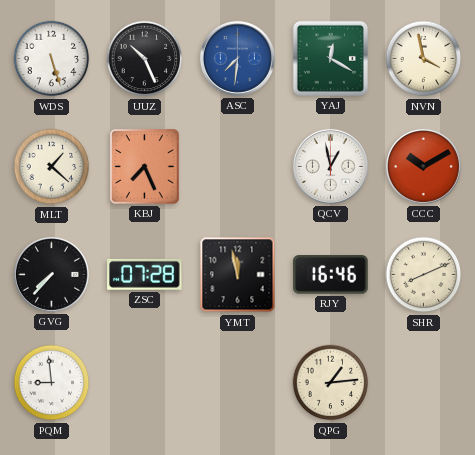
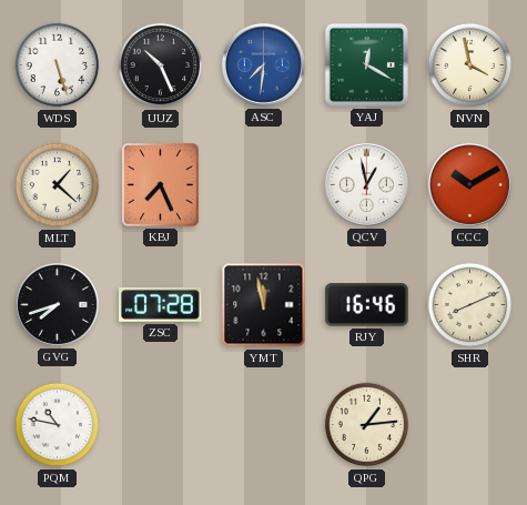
GVG: 7:37 -> 7:42
PQM: 8:59 -> 10:47
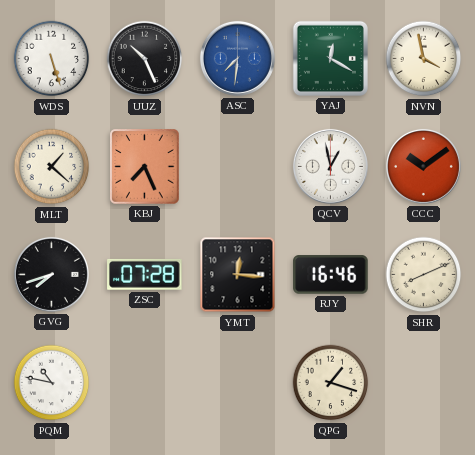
CCC: 10:10 -> 10:09
YMT: 11:58 -> 12:16
QPG: 1:14 -> 1:18
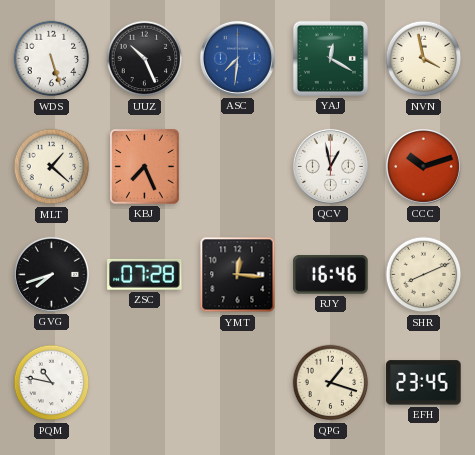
CCC: 10:09 -> 10:12
EFH: none -> 23:45
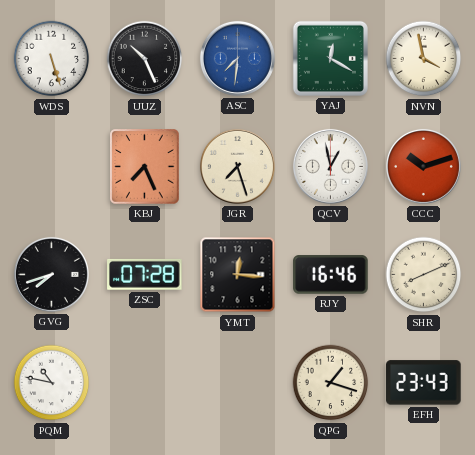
MLT: 1:22 -> none
JGR: none -> 7:27
EFH: 23:45 -> 23:43
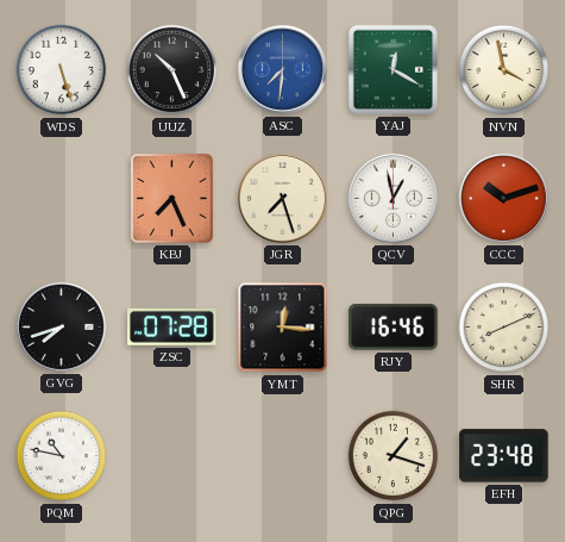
EFH: 23:43 -> 23:48
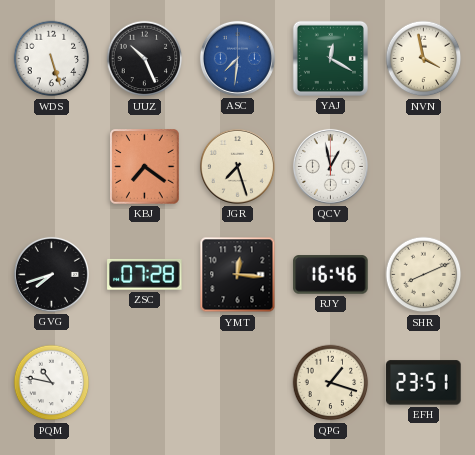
KBJ: 7:26 -> 7:21
CCC: 10:12 -> none
EFH: 23:48 -> 23:51
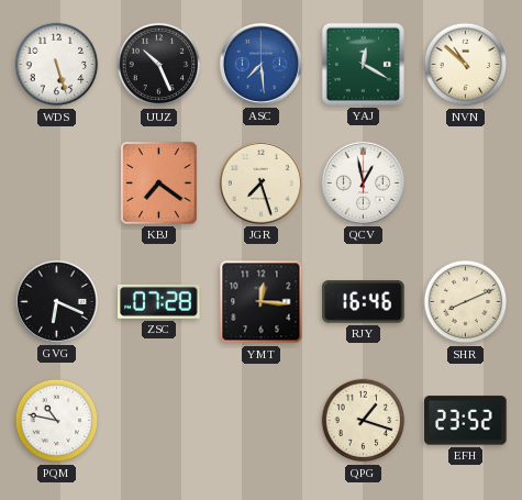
ASC: 7:31 -> 7:29
NVN: 3:58 -> 10:52
GVG: 7:42 -> 6:19
EFH: 23:51 -> 23:52
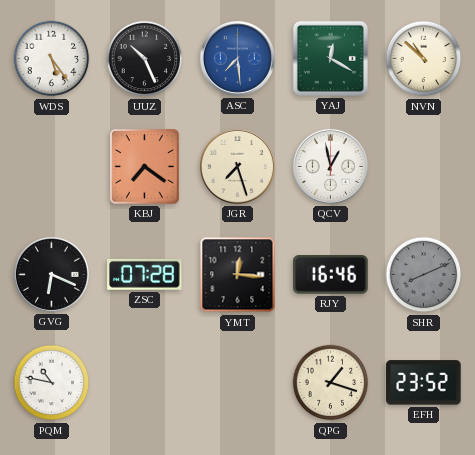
WDS: 5:27 -> 5:24
SHR dial: cream -> grey
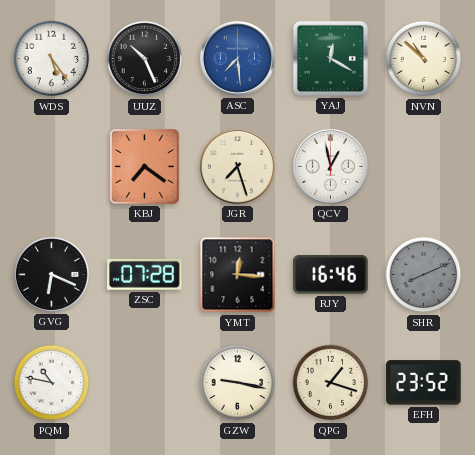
GZW: none -> 9:17
